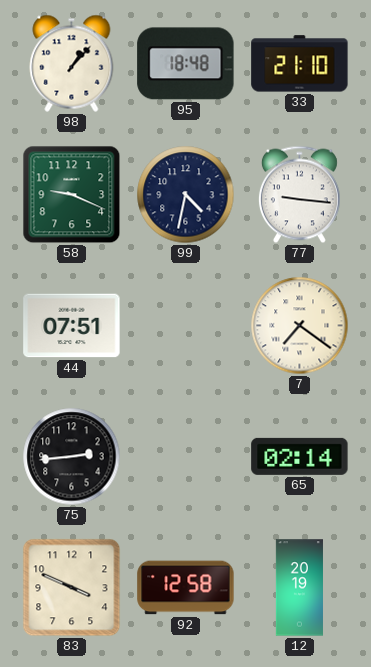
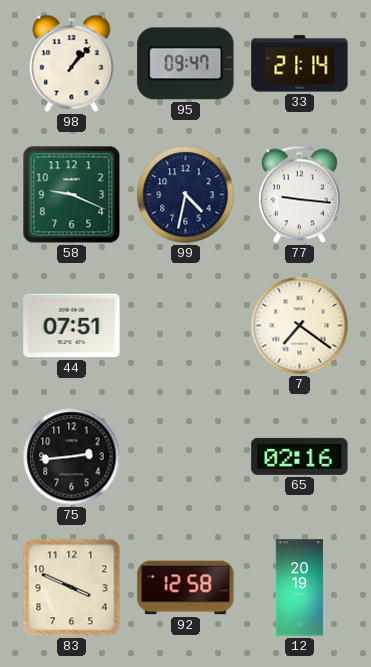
95: 18:48 -> 09:47
33: 21:10 -> 21:14
65: 02:14 -> 02:16
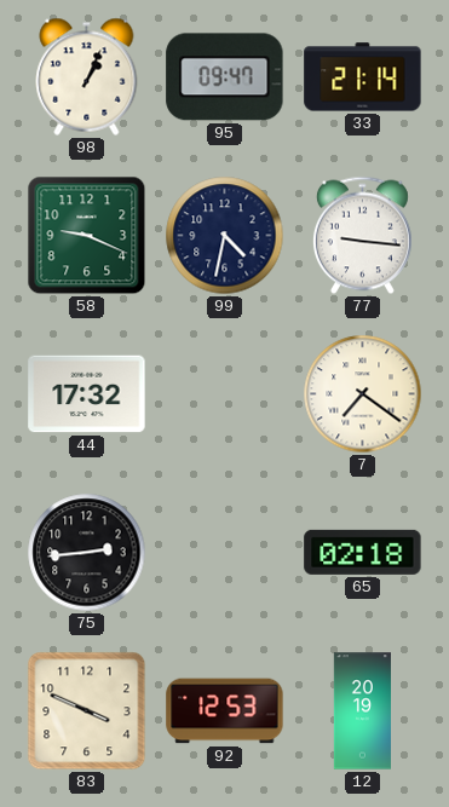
98: 1:07 -> 1:04
44: 07:51 -> 17:32
65: 02:16 -> 02:18
92: 12:58 -> 12:53
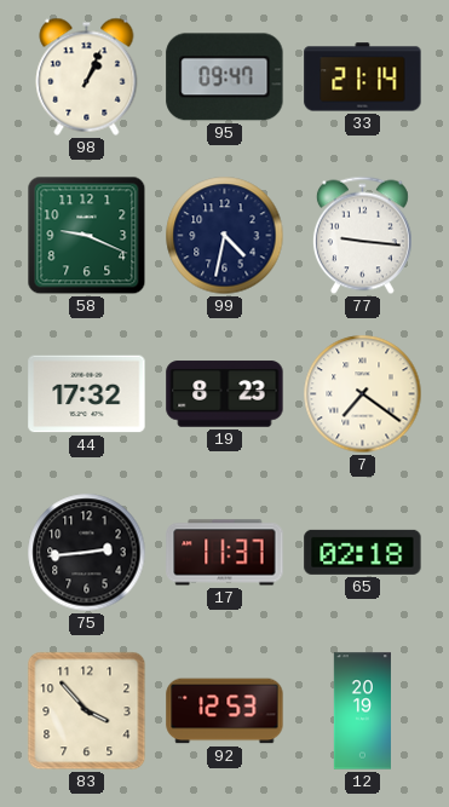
19: none -> 8:23
17: none -> 11:37
83: 3:49 -> 3:53
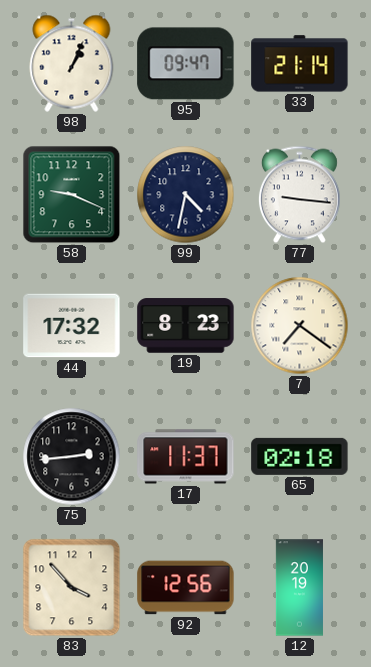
92: 12:53 -> 12:56
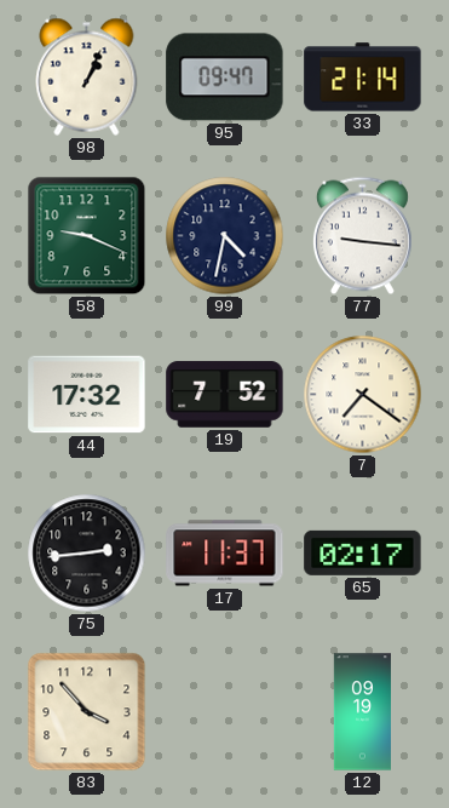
19: 8:23 -> 7:52
65: 02:18 -> 02:17
92: 12:56 -> none
12: 20:19 -> 09:19
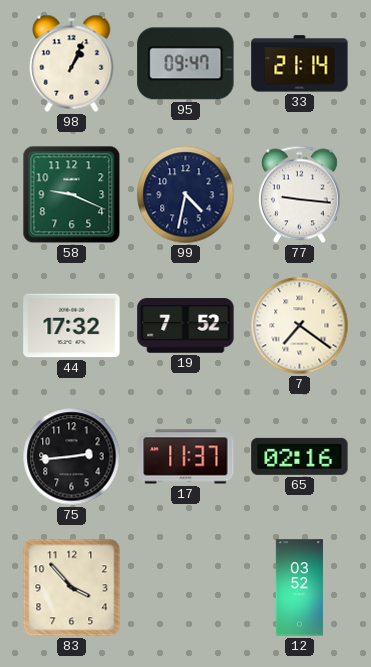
65: 02:17 -> 02:16
12: 09:19 -> 03:52
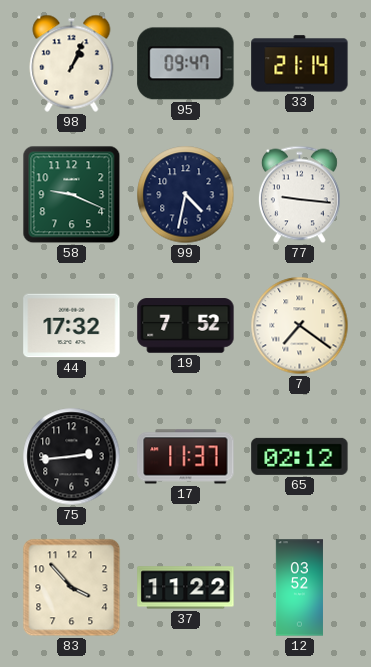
65: 02:16 -> 02:12
37: none -> 11:22
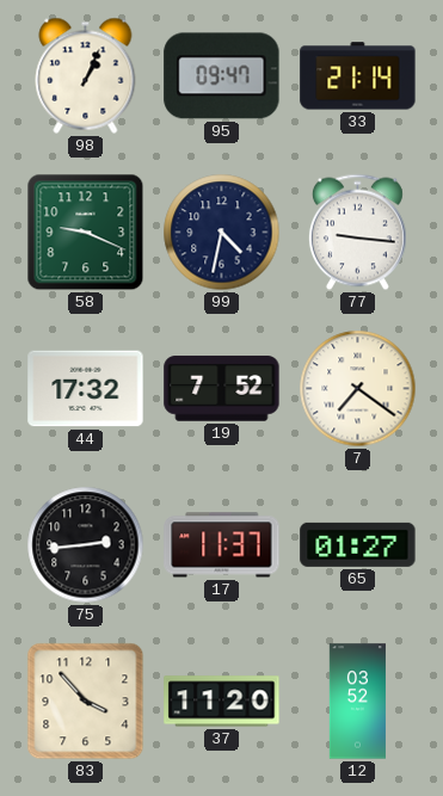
65: 02:12 -> 01:27
37: 11:22 -> 11:20
